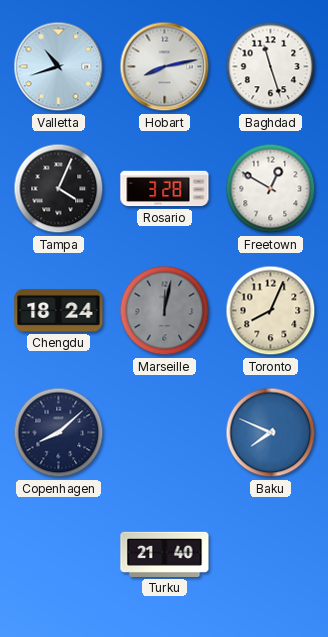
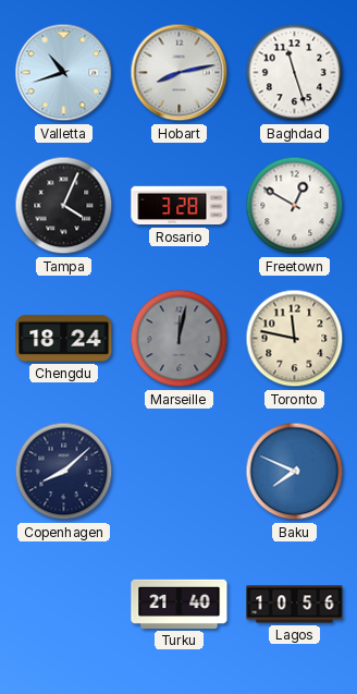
Toronto: 8:04 -> 11:47
Lagos: none -> 10:56
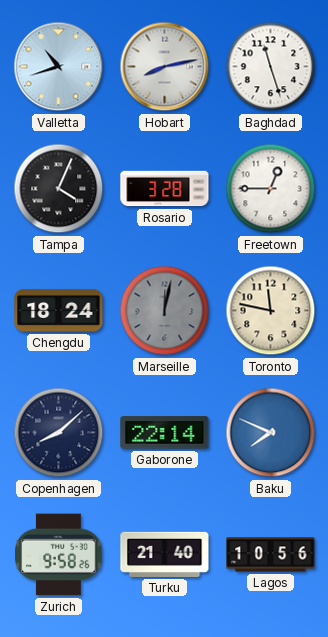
Freetown: 12:50 -> 12:45
Gaborone: none -> 22:14
Zurich: none -> 9:58
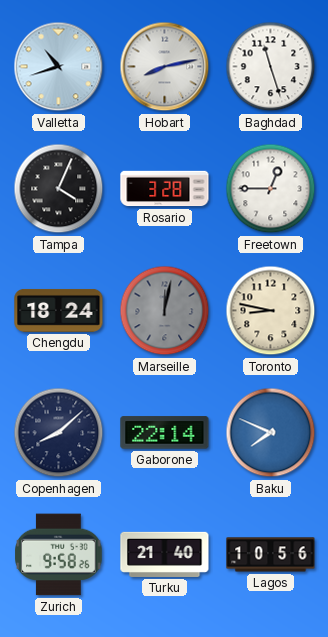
Toronto: 11:47 -> 8:47
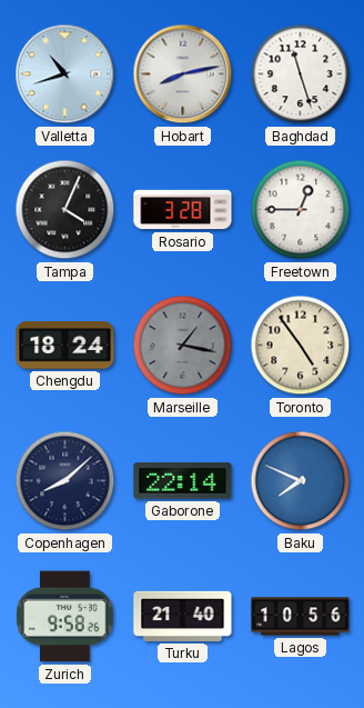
Marseille: 12:02 -> 1:17
Toronto: 8:47 -> 4:54
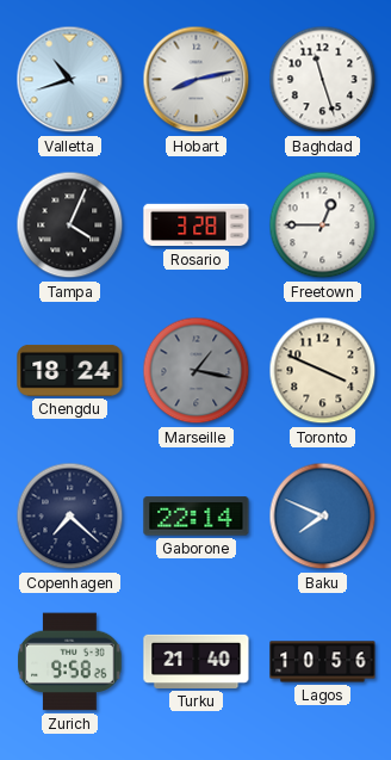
Toronto: 4:54 -> 3:49
Copenhagen: 8:08 -> 7:22
